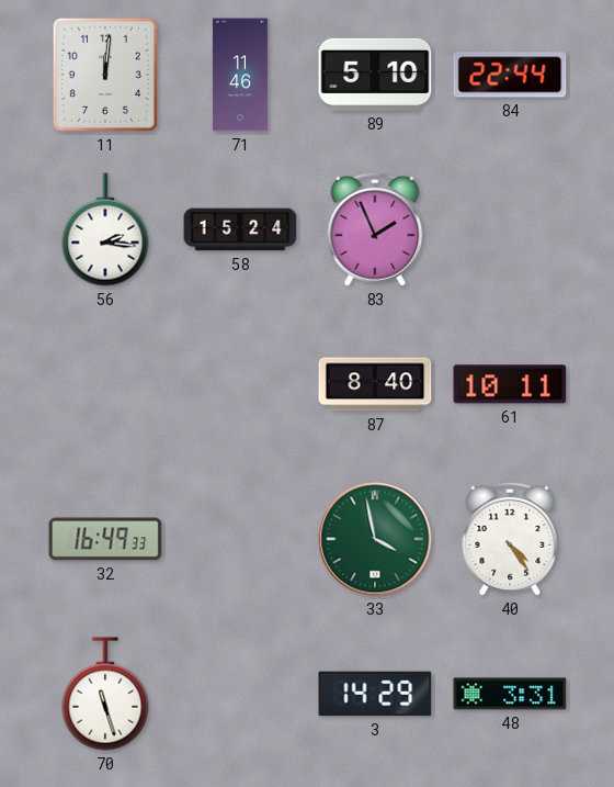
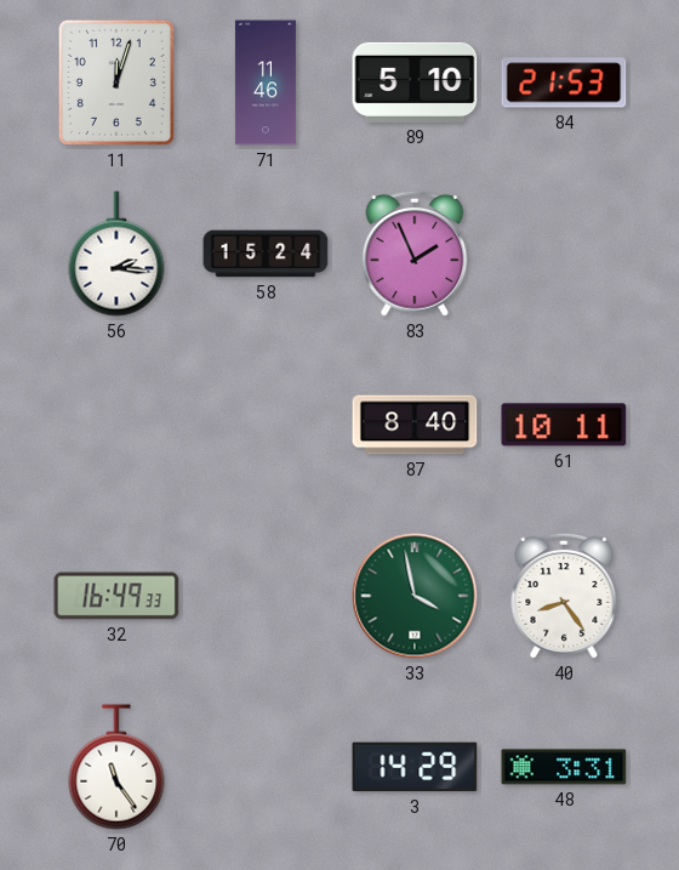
11: 12:01 -> 12:03
84: 22:44 -> 21:53
40: 4:24 -> 8:24
70: 11:27 -> 11:24
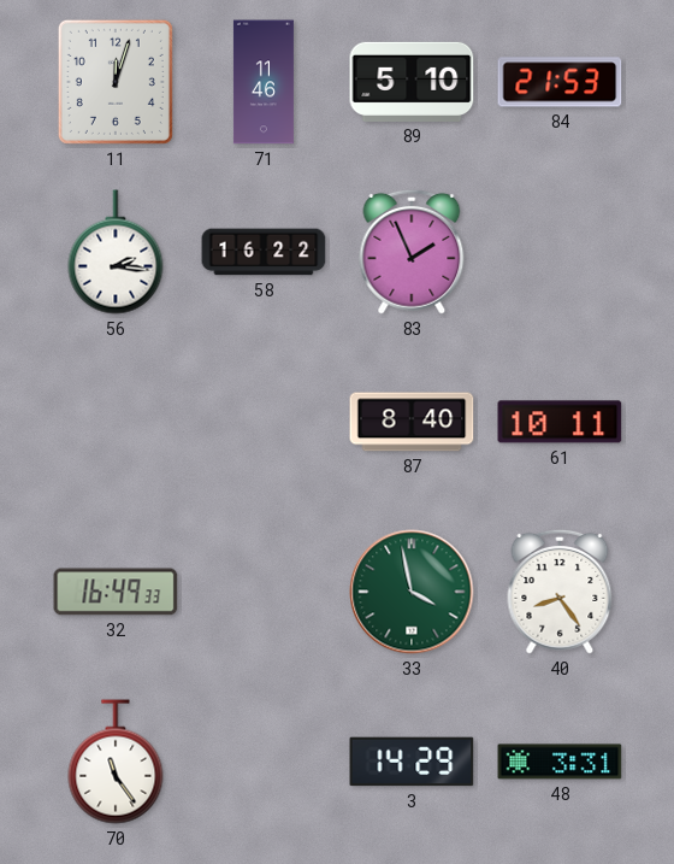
58: 15:24 -> 16:22
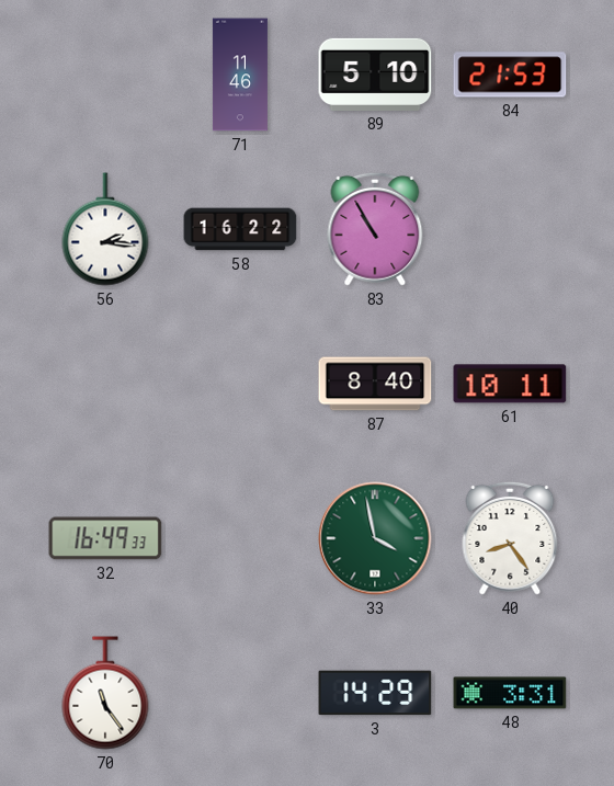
11: 12:03 -> none
83: 1:56 -> 10:55
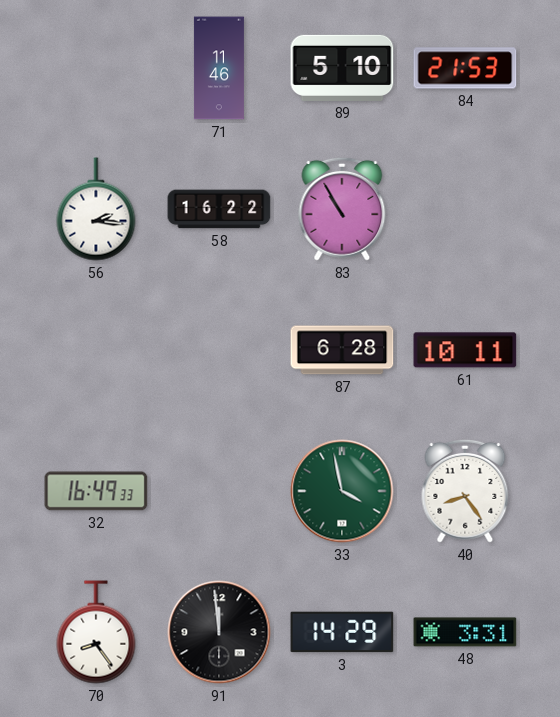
87: 8:40 -> 6:28
70: 11:24 -> 8:24
91: none -> 11:59
